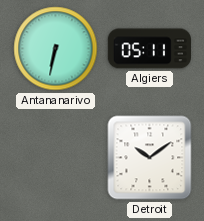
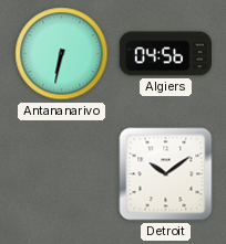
Algiers: 05:11 -> 04:56
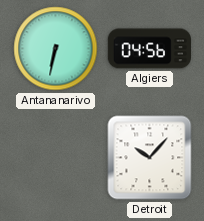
Detroit: 10:09 -> 10:07
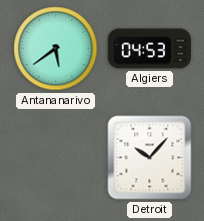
Antananarivo: 6:32 -> 5:39
Algiers: 04:56 -> 04:53
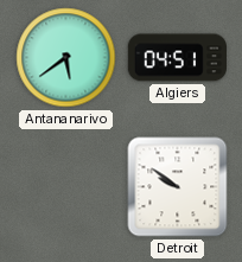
Algiers: 04:53 -> 04:51
Detroit: 10:07 -> 9:51
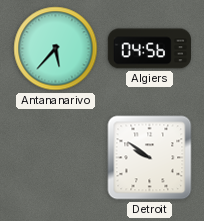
Antananarivo: 5:39 -> 5:37
Algiers: 04:51 -> 04:56
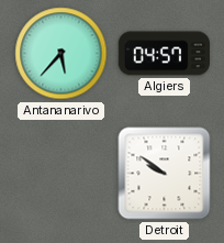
Algiers: 04:56 -> 04:57
